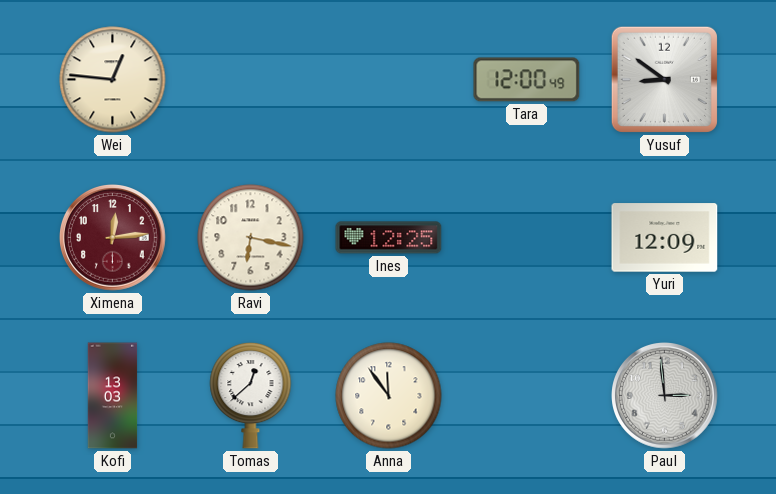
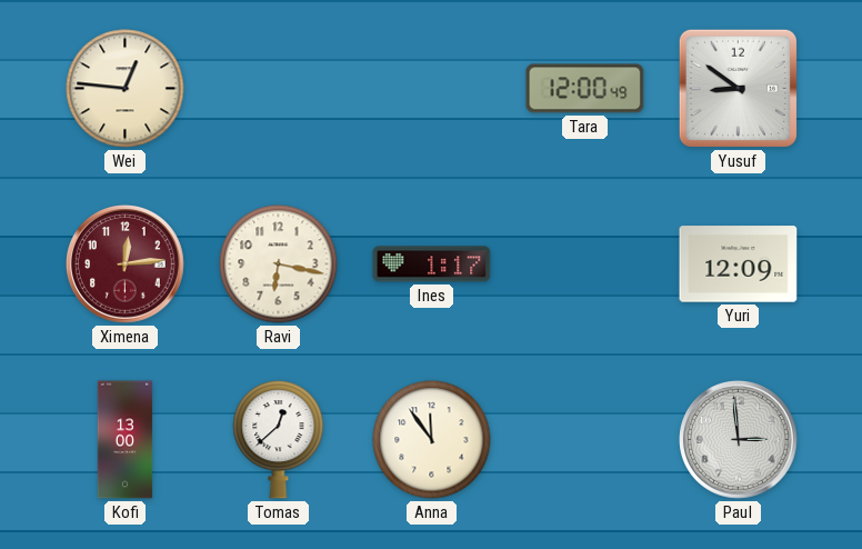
Ines: 12:25 -> 1:17
Kofi: 13:03 -> 13:00
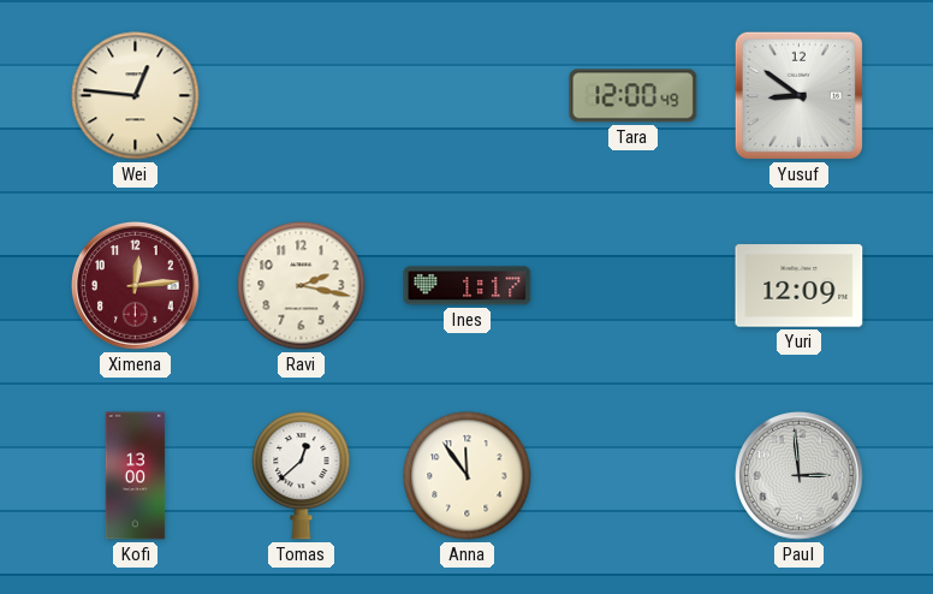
Ravi: 6:17 -> 2:17
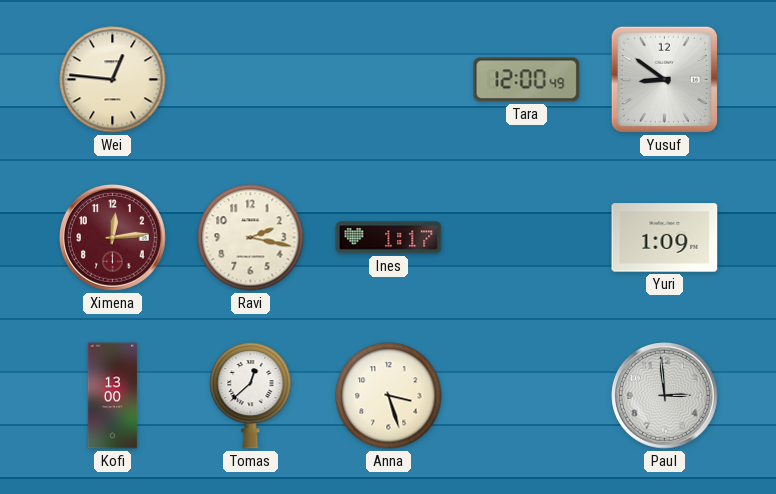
Yuri: 12:09 -> 1:09
Anna: 11:54 -> 3:27
